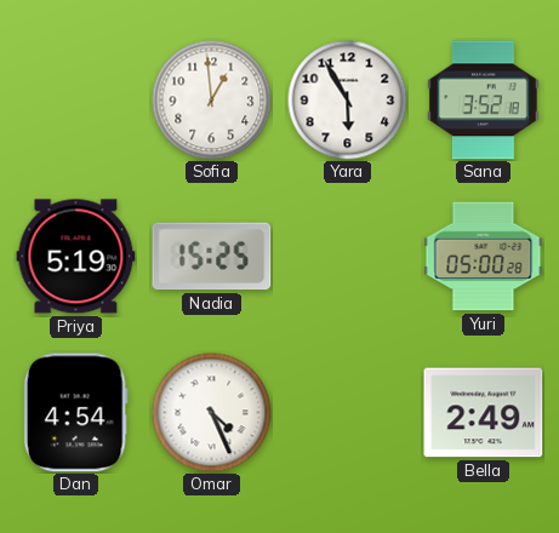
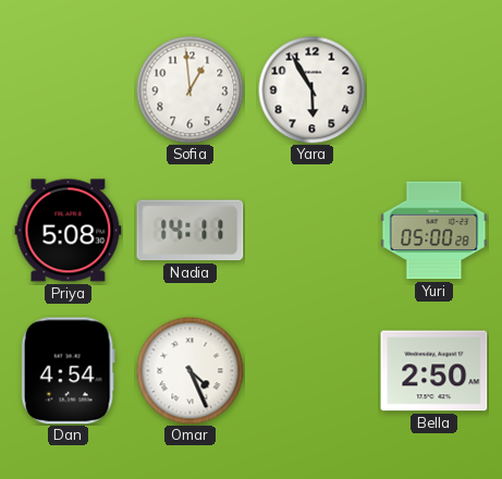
Sana: 3:52 -> none
Priya: 5:19 -> 5:08
Nadia: 15:25 -> 14:11
Bella: 2:49 -> 2:50
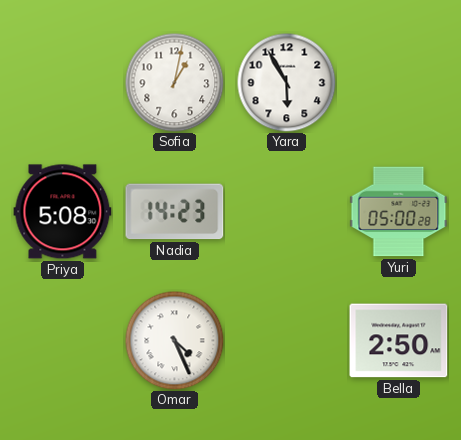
Sofia: 12:59 -> 1:02
Nadia: 14:11 -> 14:23
Dan: 4:54 -> none
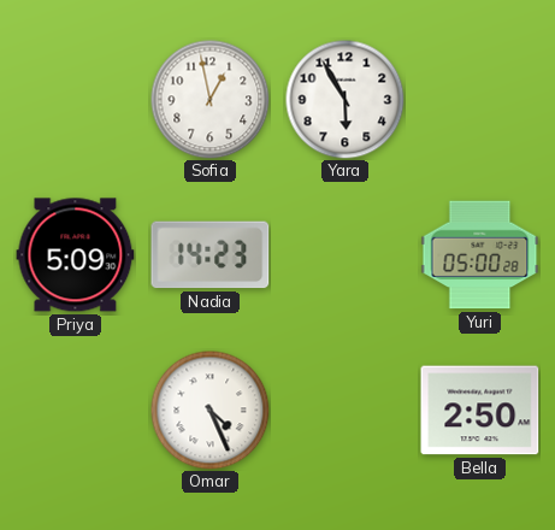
Sofia: 1:02 -> 12:58
Priya: 5:08 -> 5:09
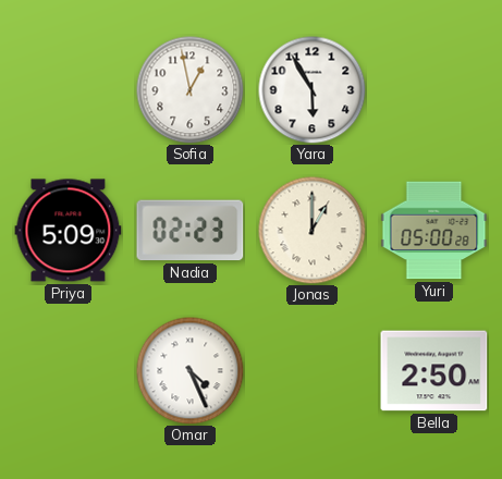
Nadia: 14:23 -> 02:23
Jonas: none -> 1:00
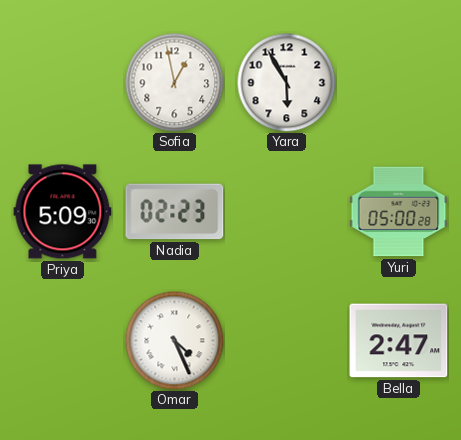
Jonas: 1:00 -> none
Bella: 2:50 -> 2:47
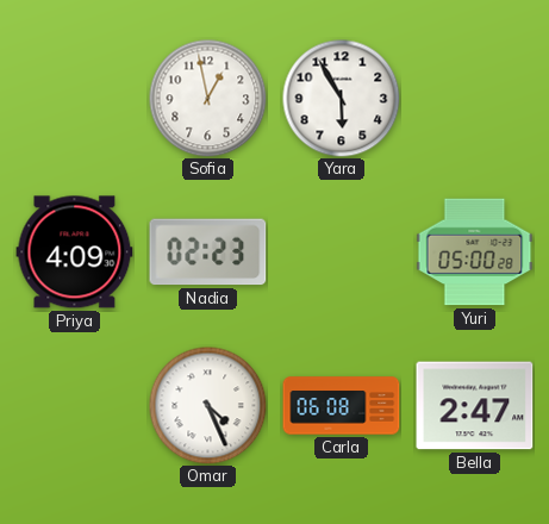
Priya: 5:09 -> 4:09
Carla: none -> 06:08
